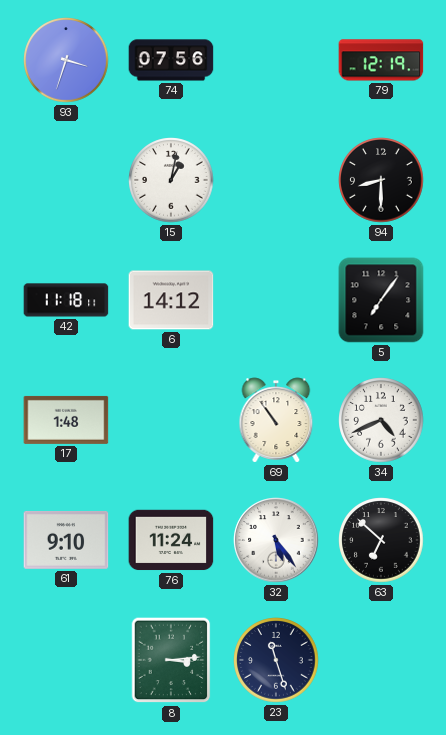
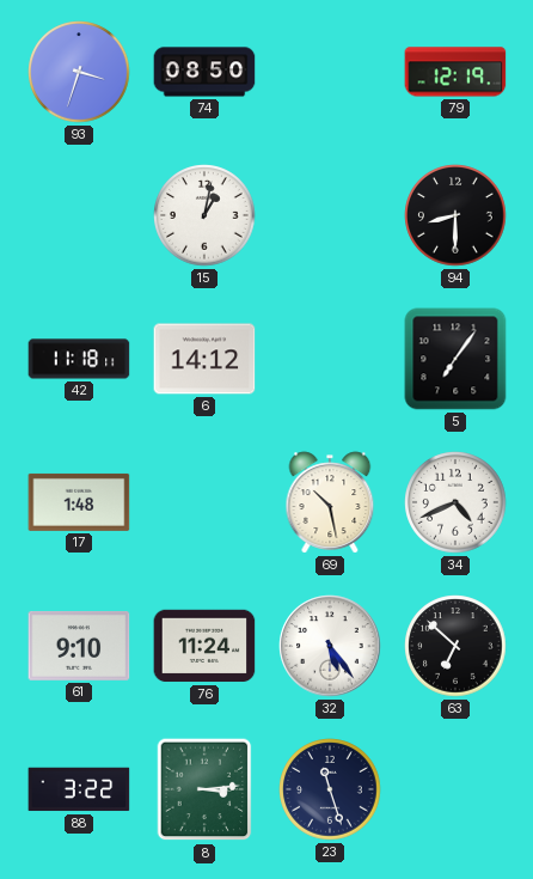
74: 07:56 -> 08:50
69: 10:54 -> 10:28
88: none -> 3:22
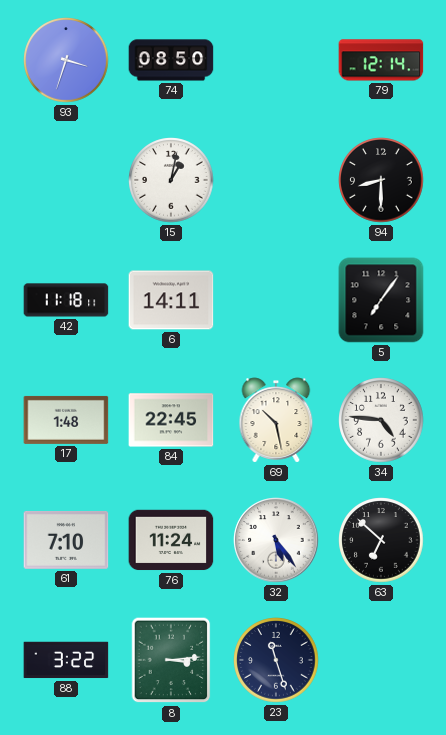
79: 12:19 -> 12:14
6: 14:12 -> 14:11
84: none -> 22:45
34: 4:41 -> 4:46
61: 9:10 -> 7:10
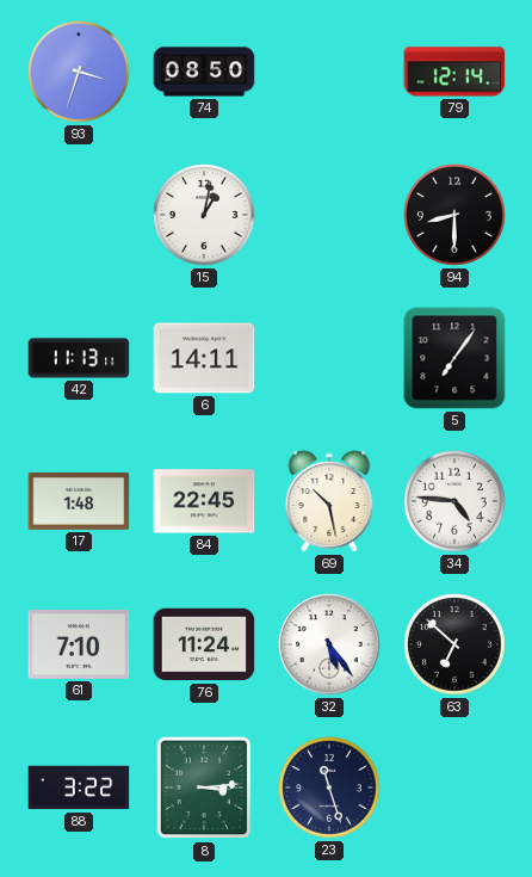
42: 11:18 -> 11:13
